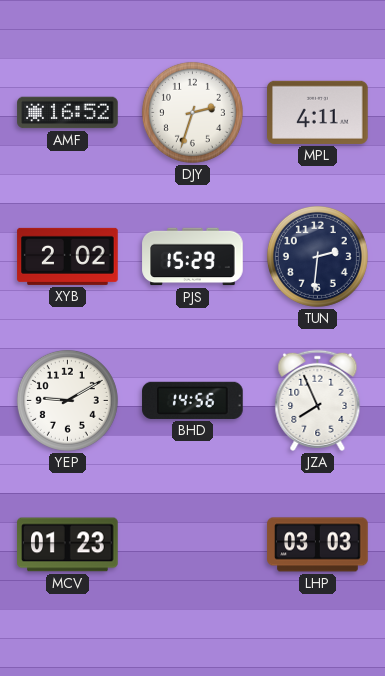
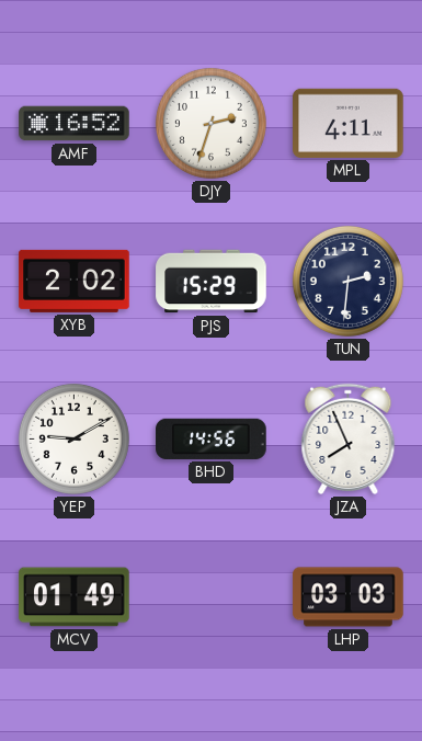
MCV: 01:23 -> 01:49
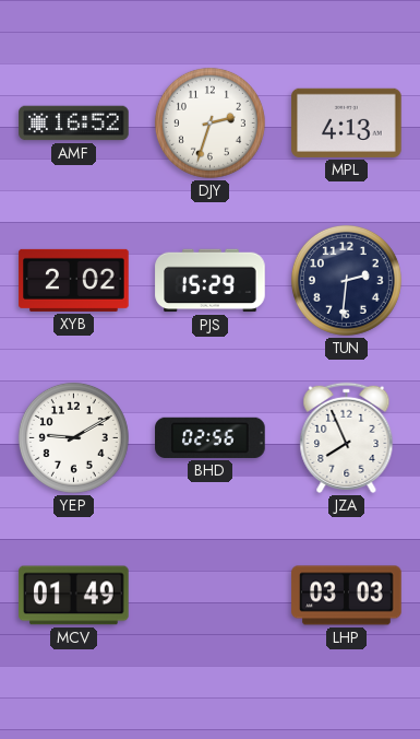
MPL: 4:11 -> 4:13
BHD: 14:56 -> 02:56
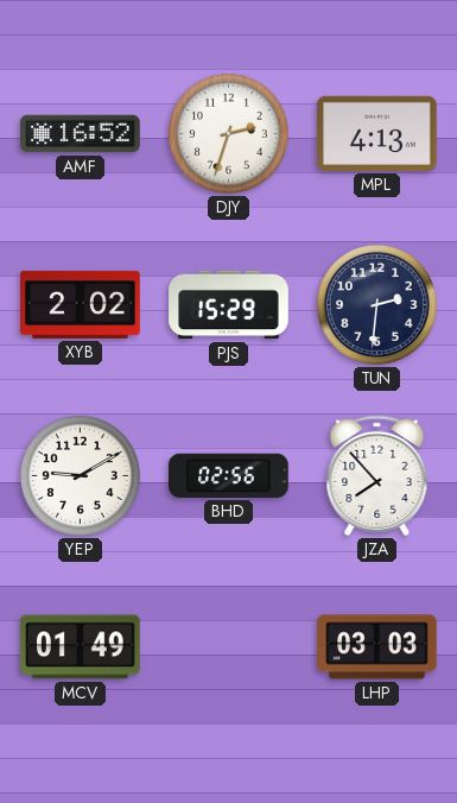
JZA: 7:56 -> 7:53
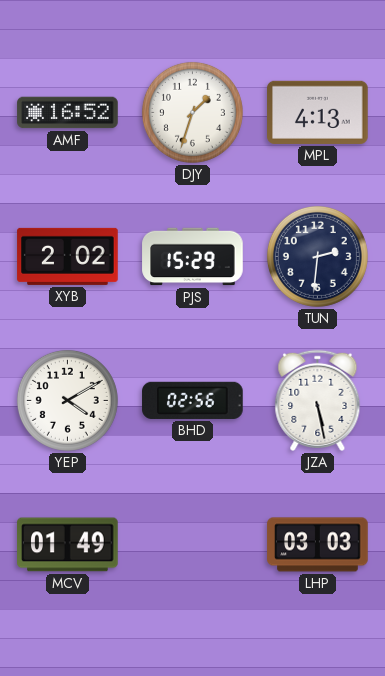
DJY: 2:33 -> 1:33
YEP: 9:10 -> 4:10
JZA: 7:53 -> 5:28
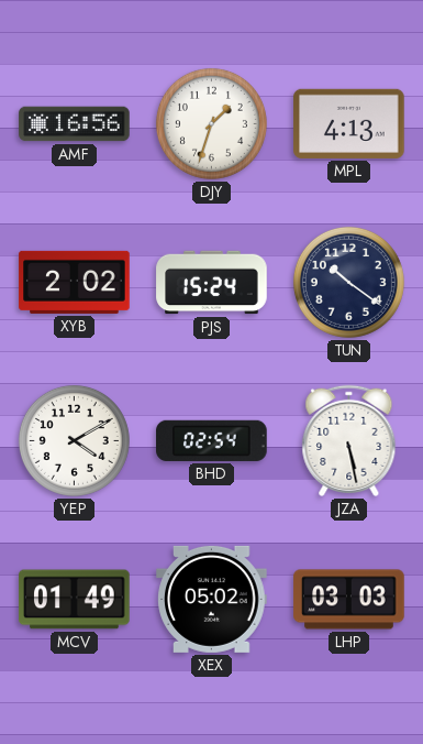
AMF: 16:52 -> 16:56
PJS: 15:29 -> 15:24
TUN: 2:31 -> 10:21
BHD: 02:56 -> 02:54
XEX: none -> 05:02
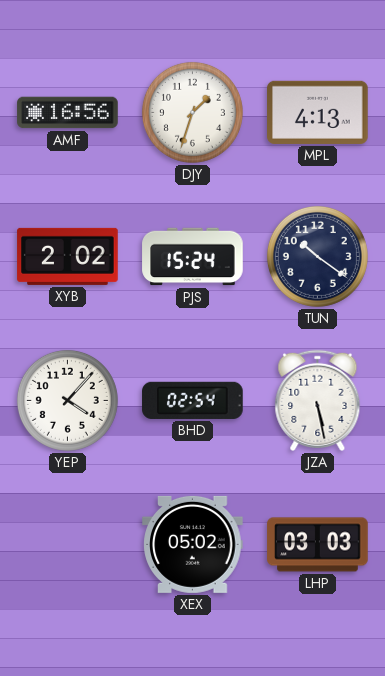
YEP: 4:10 -> 4:07
MCV: 01:49 -> none
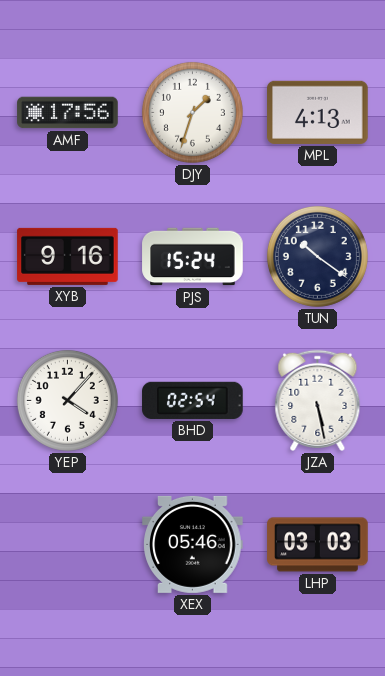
AMF: 16:56 -> 17:56
XYB: 2:02 -> 9:16
XEX: 05:02 -> 05:46
